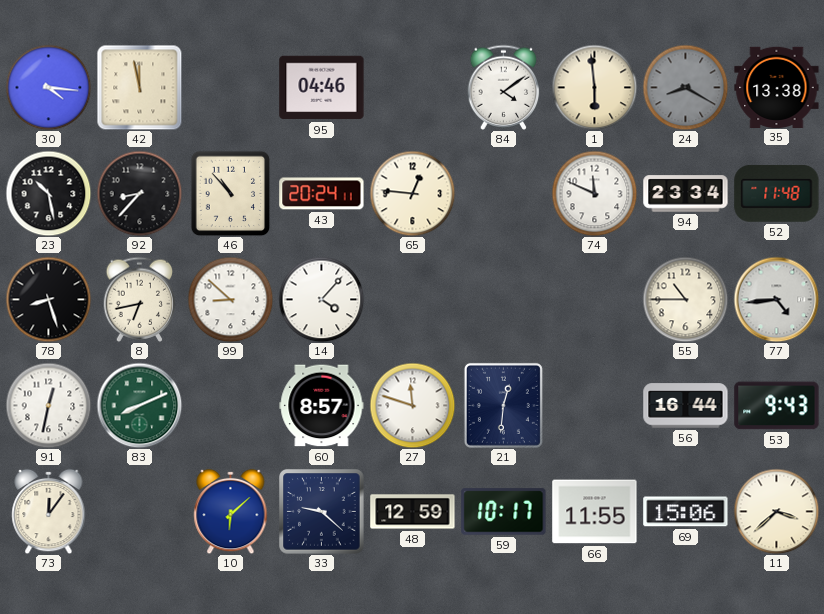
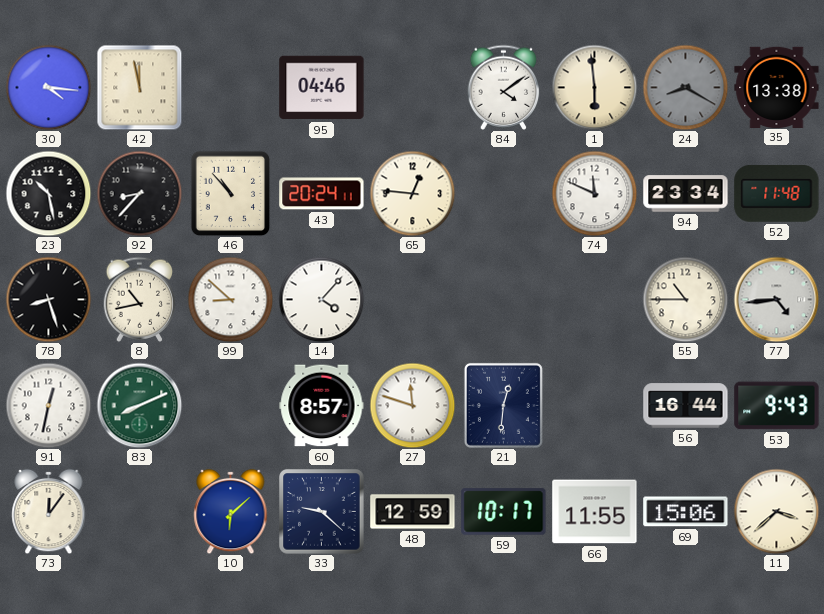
8: 6:43 -> 10:43
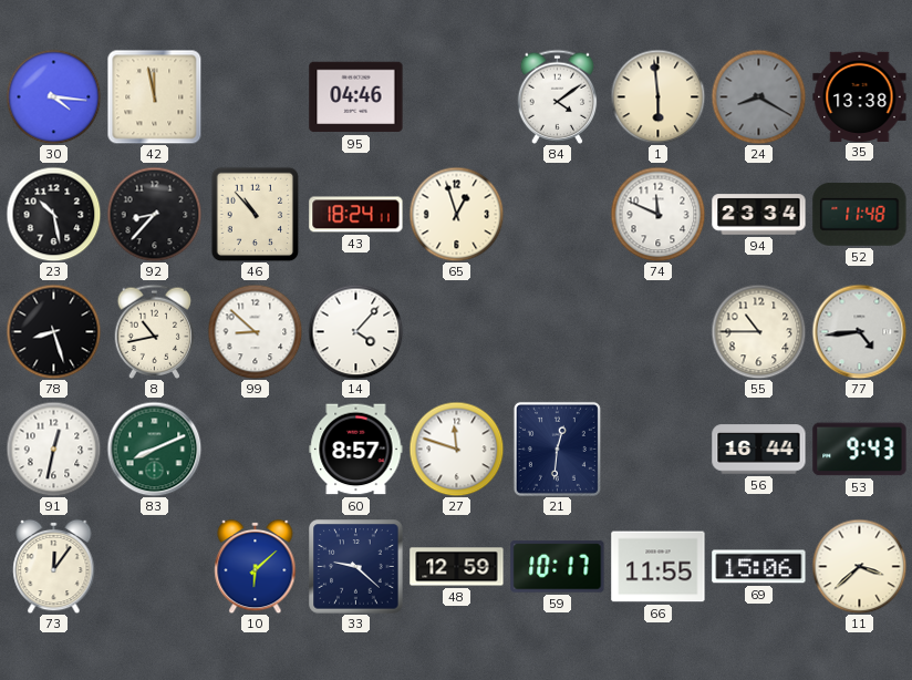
43: 20:24 -> 18:24
65: 12:46 -> 12:57
